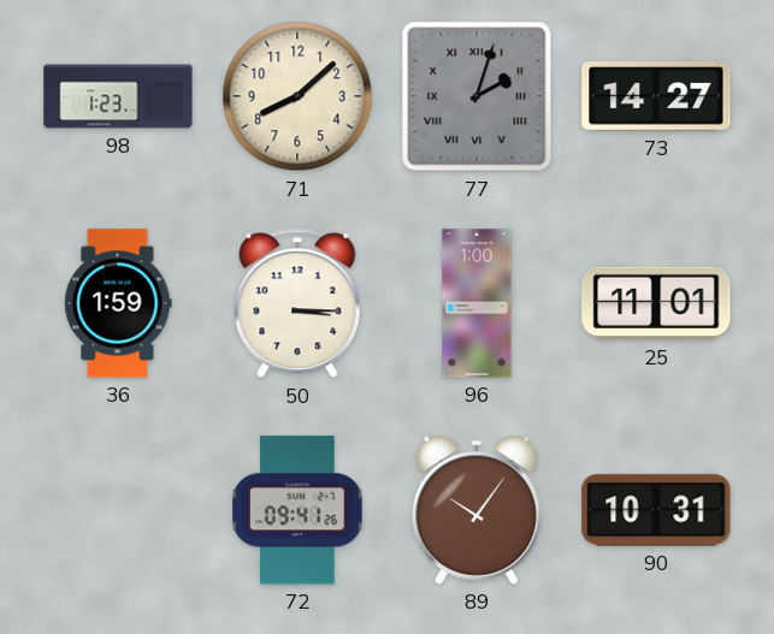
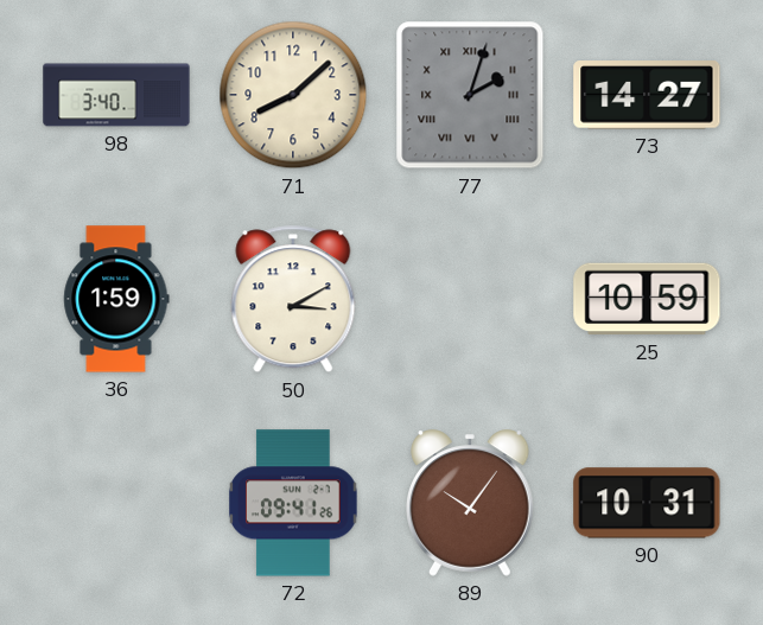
98: 1:23 -> 3:40
50: 3:15 -> 3:10
96: 1:00 -> none
25: 11:01 -> 10:59
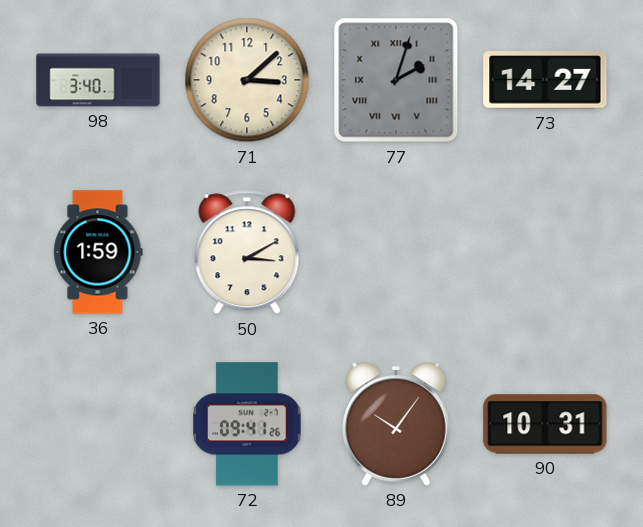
71: 8:08 -> 3:08
25: 10:59 -> none
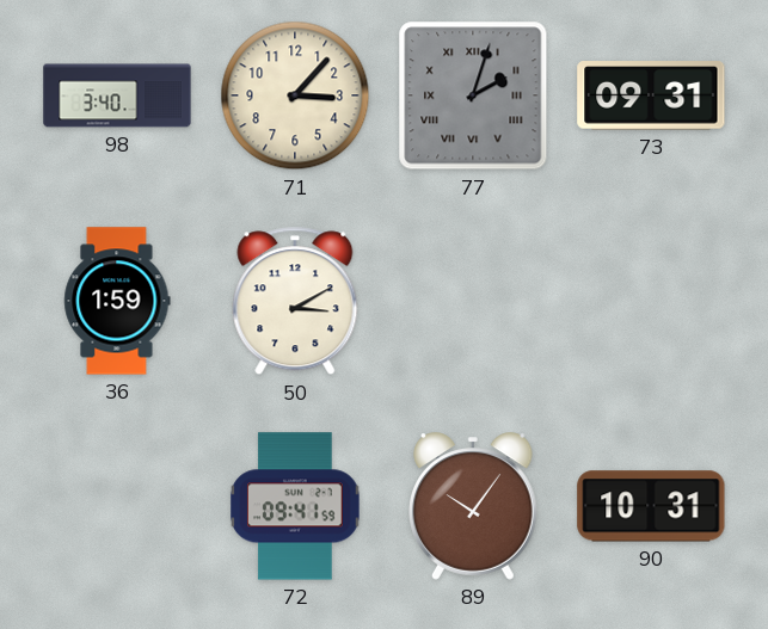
71: 3:08 -> 3:07
73: 14:27 -> 09:31
72: 09:41:26 -> 09:41:59
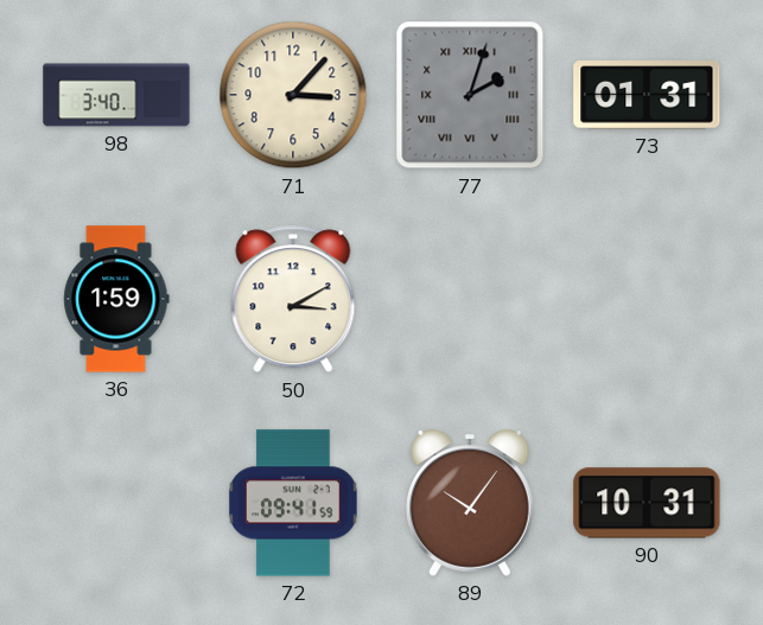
73: 09:31 -> 01:31
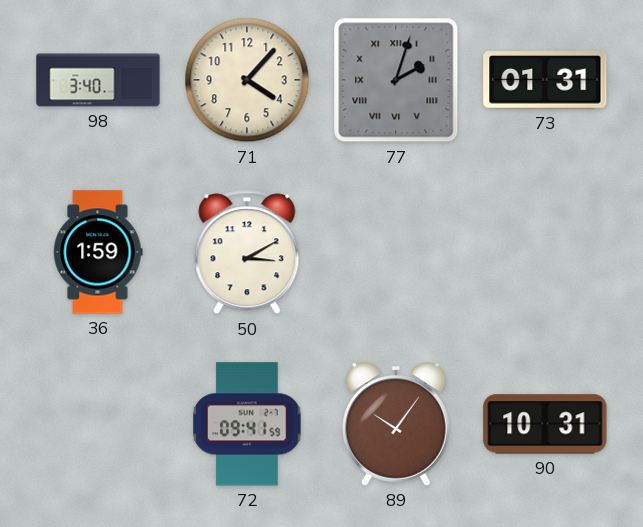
71: 3:07 -> 4:07
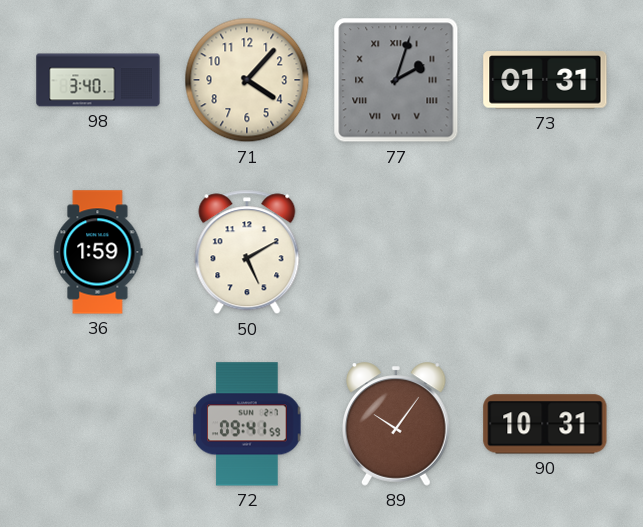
50: 3:10 -> 5:10
